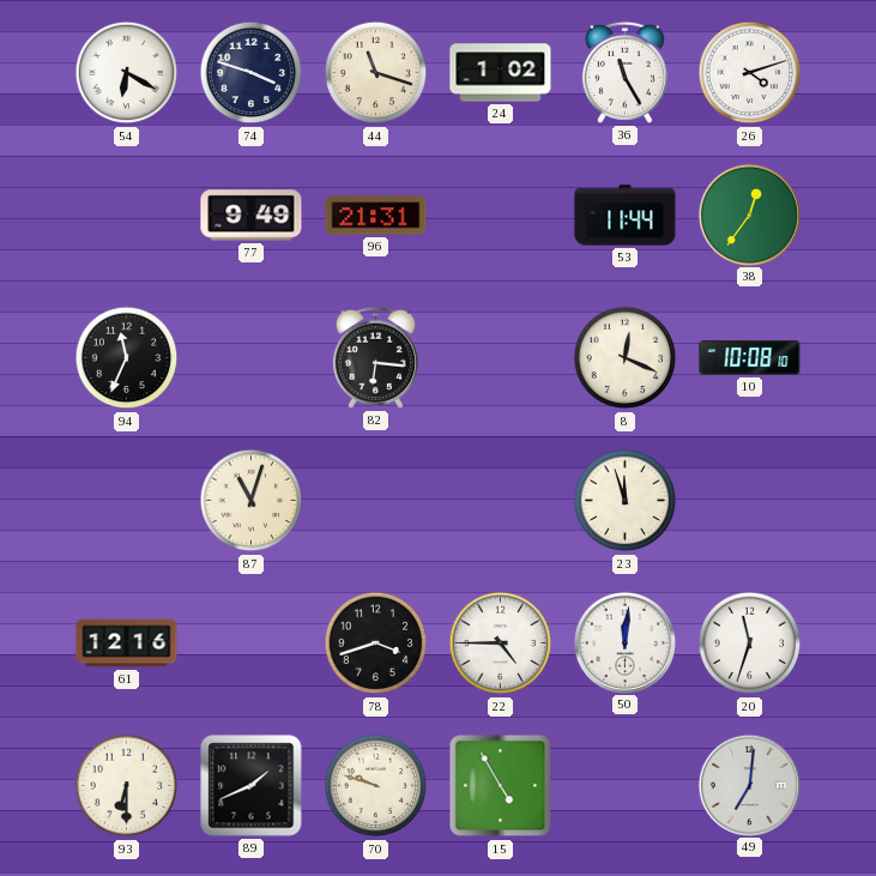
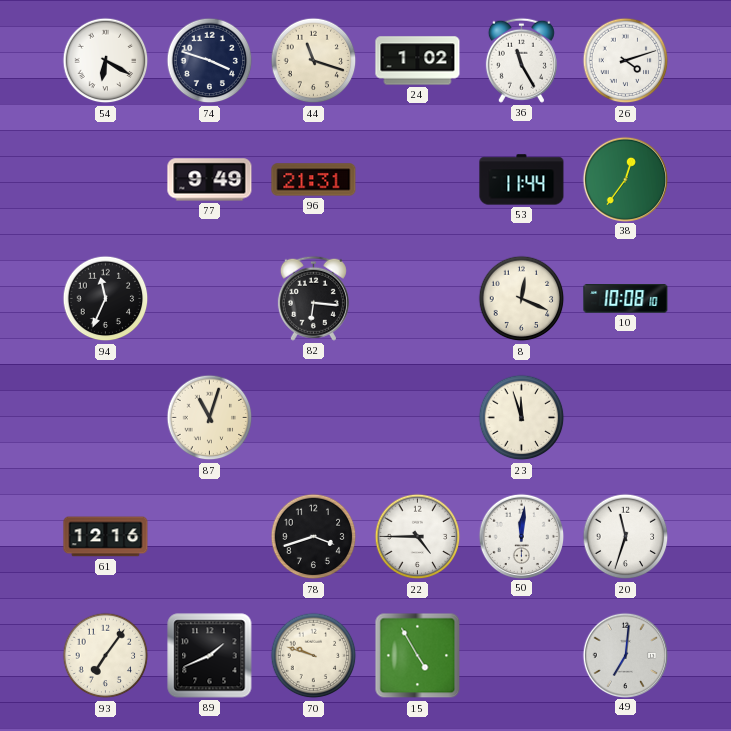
93: 6:30 -> 7:06
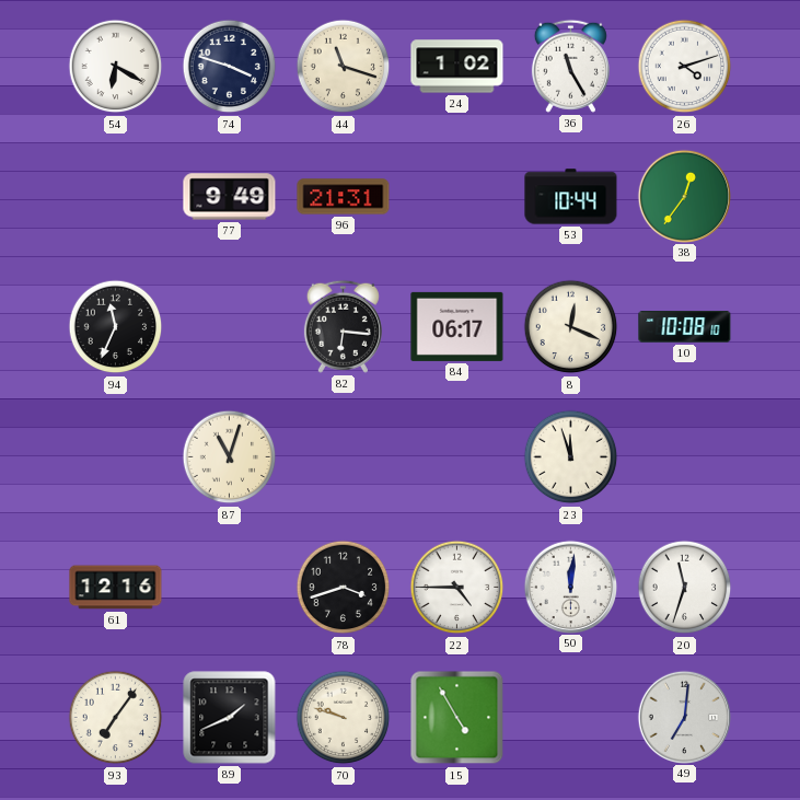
53: 11:44 -> 10:44
84: none -> 06:17
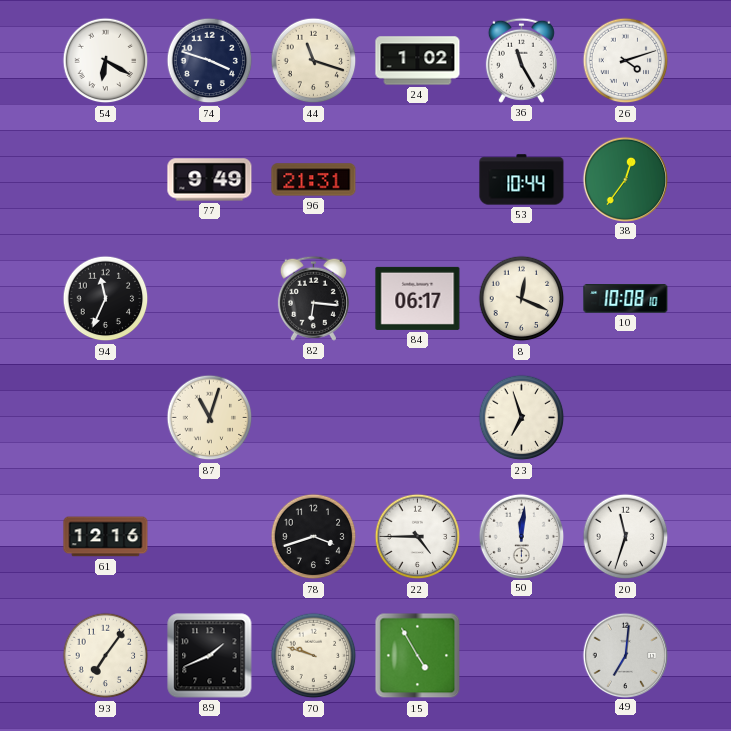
23: 11:57 -> 6:57
